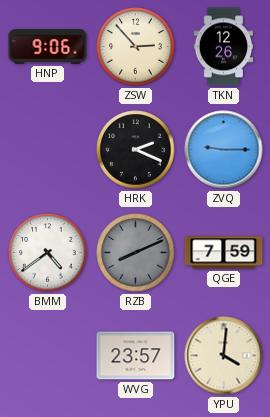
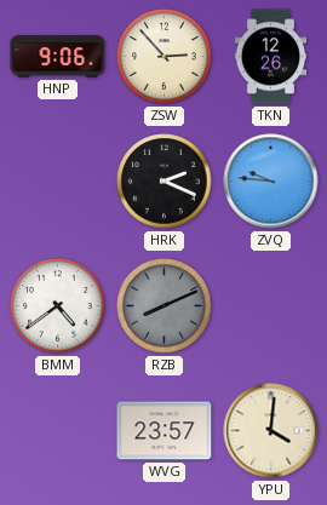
ZVQ: 9:15 -> 9:46
QGE: 7:59 -> none
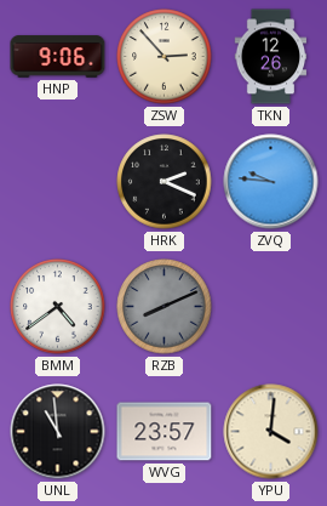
UNL: none -> 10:59
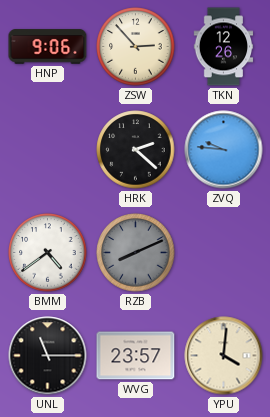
HRK: 2:19 -> 2:22
UNL: 10:59 -> 11:15
